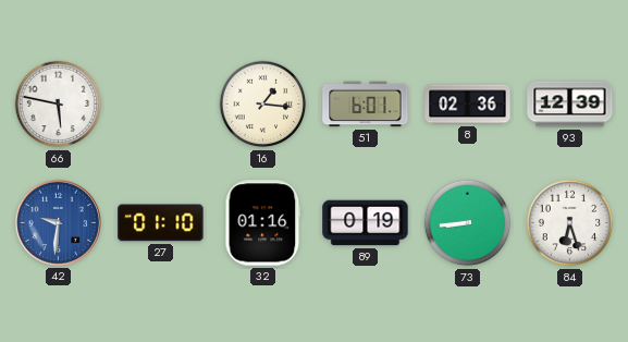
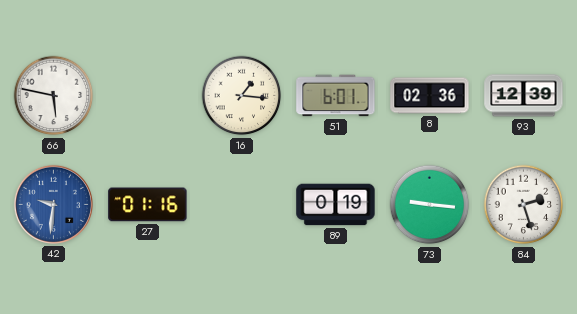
27: 01:10 -> 01:16
32: 01:16 -> none
73: 8:44 -> 9:16
84: 6:27 -> 2:27
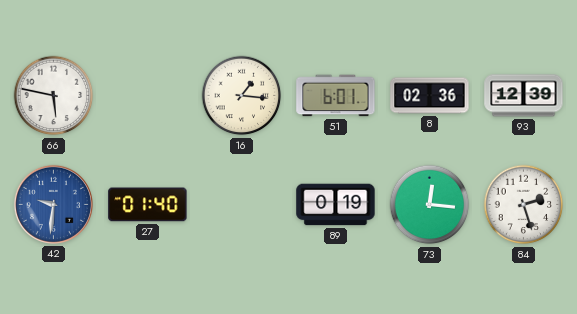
27: 01:16 -> 01:40
73: 9:16 -> 12:16
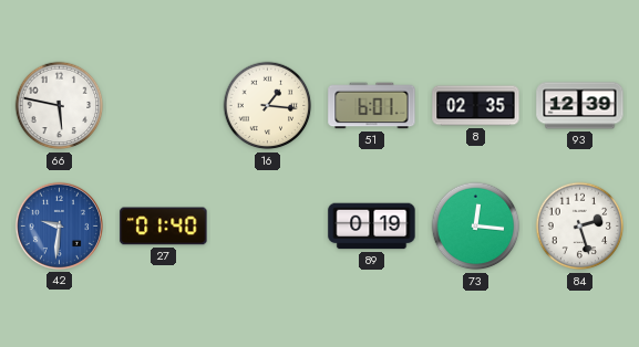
8: 02:36 -> 02:35
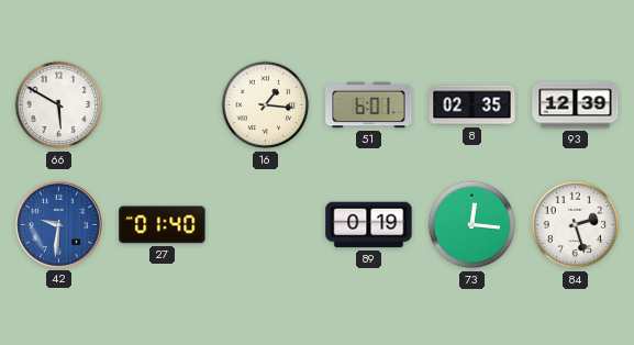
66: 5:47 -> 5:50
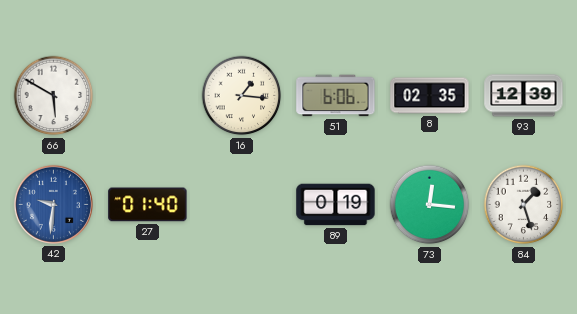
51: 6:01 -> 6:06
84: 2:27 -> 1:27
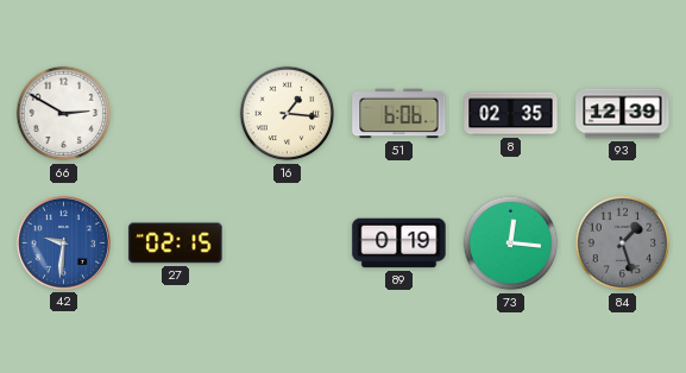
66: 5:50 -> 2:50
27: 01:40 -> 02:15
84 dial: white -> grey
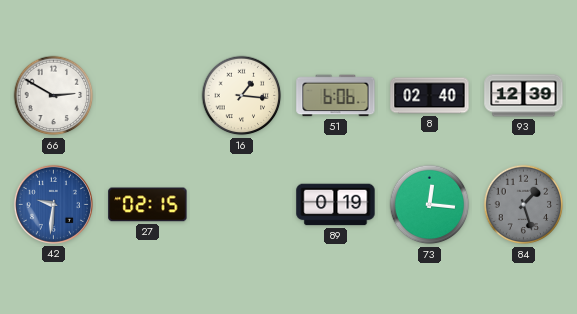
8: 02:35 -> 02:40
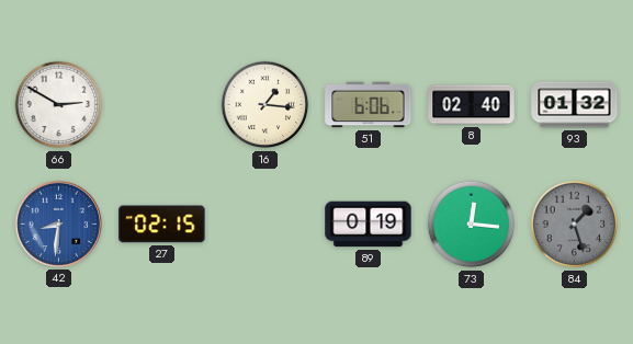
93: 12:39 -> 01:32
42: 9:31 -> 8:31
